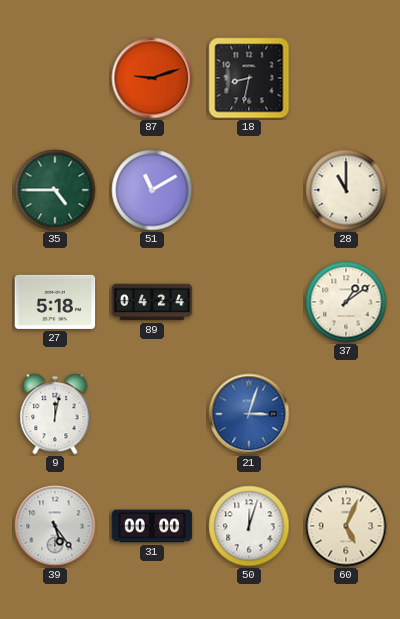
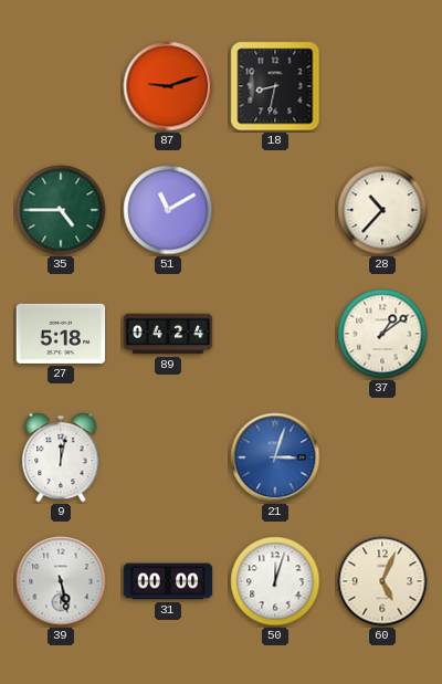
28: 11:00 -> 10:37
39: 5:24 -> 5:28
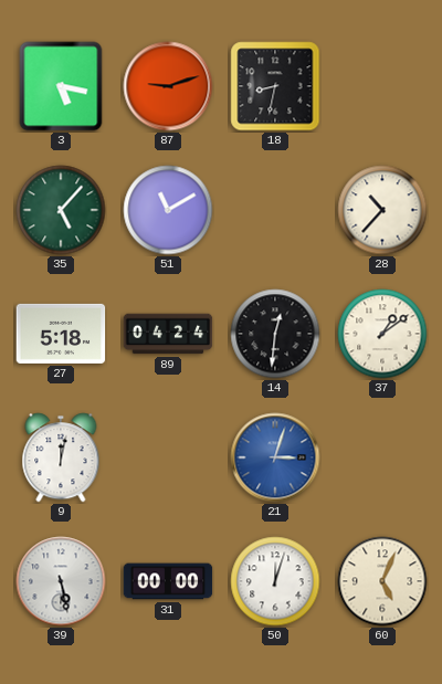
3: none -> 5:17
35: 4:45 -> 5:07
14: none -> 12:31
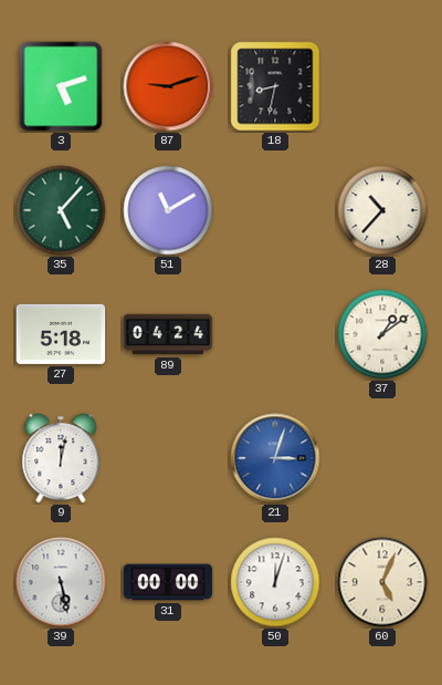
3: 5:17 -> 5:12
14: 12:31 -> none
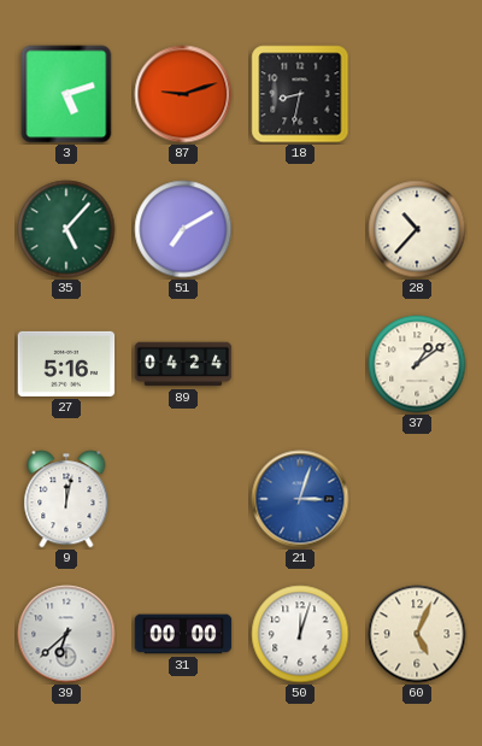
51: 11:10 -> 7:10
27: 5:18 -> 5:16
39: 5:28 -> 6:38
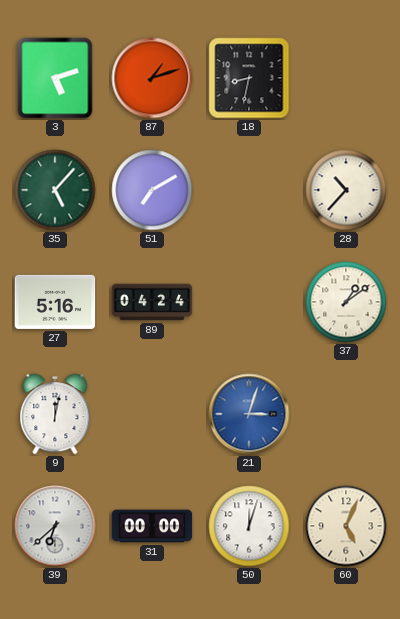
87: 9:12 -> 1:12
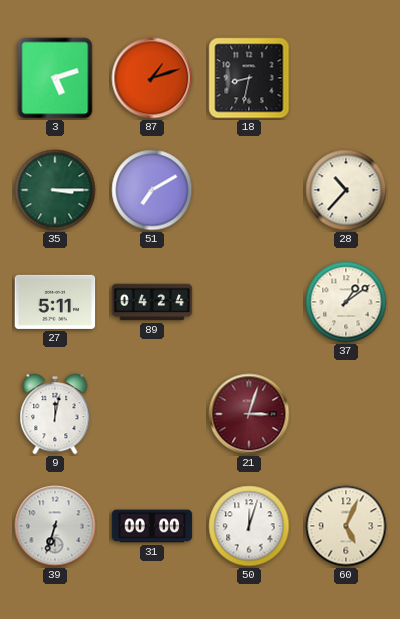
35: 5:07 -> 3:15
27: 5:16 -> 5:11
21 dial: blue -> burgundy
39: 6:38 -> 6:33
